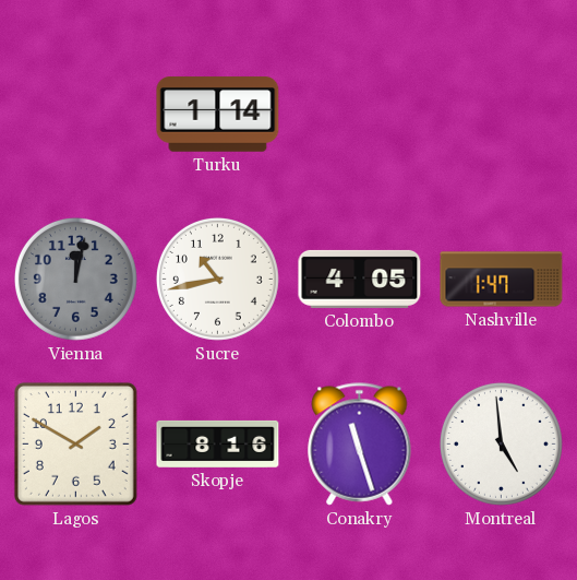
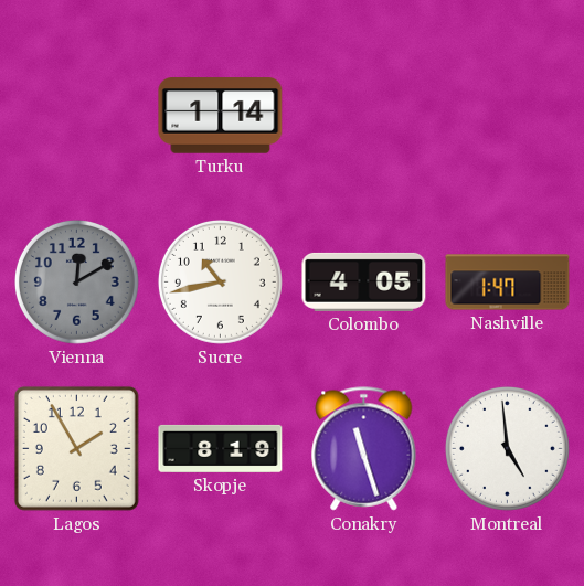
Vienna: 12:02 -> 12:10
Lagos: 1:50 -> 1:55
Skopje: 8:16 -> 8:19
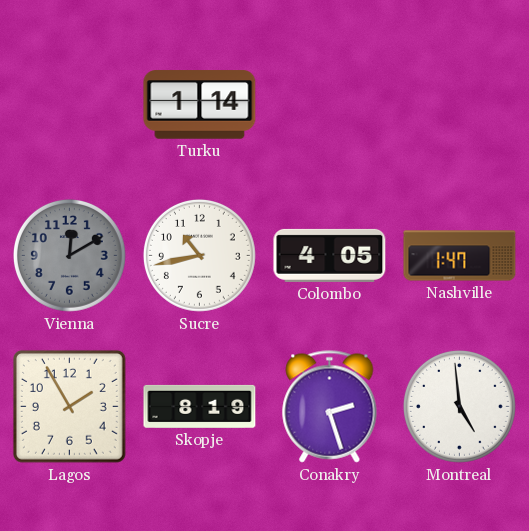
Conakry: 11:27 -> 2:27
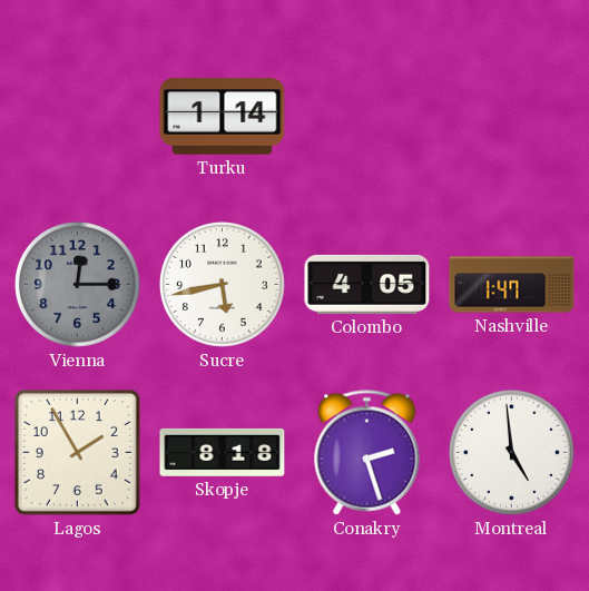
Vienna: 12:10 -> 12:15
Sucre: 10:43 -> 5:43
Skopje: 8:19 -> 8:18
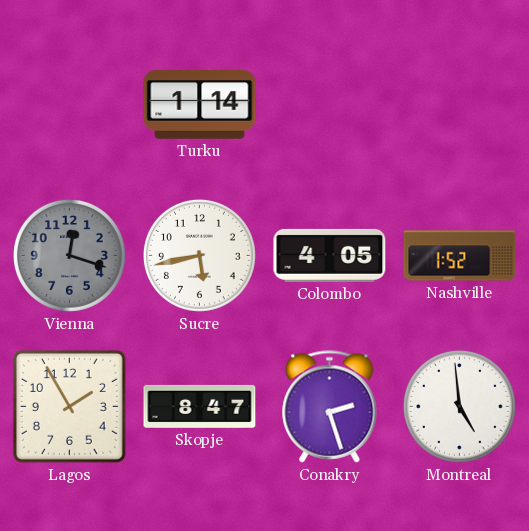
Vienna: 12:15 -> 12:18
Nashville: 1:47 -> 1:52
Skopje: 8:18 -> 8:47
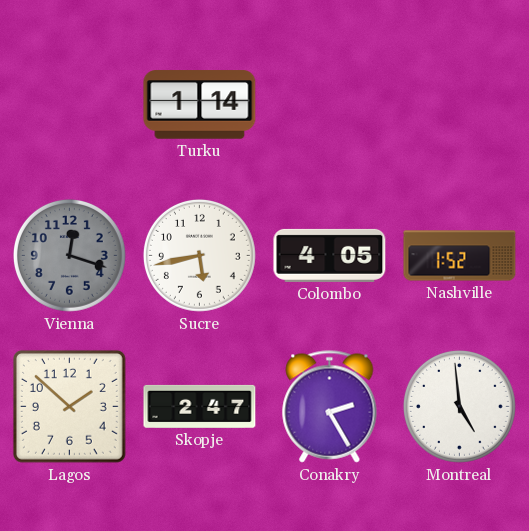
Lagos: 1:55 -> 1:52
Skopje: 8:47 -> 2:47
Conakry: 2:27 -> 2:25
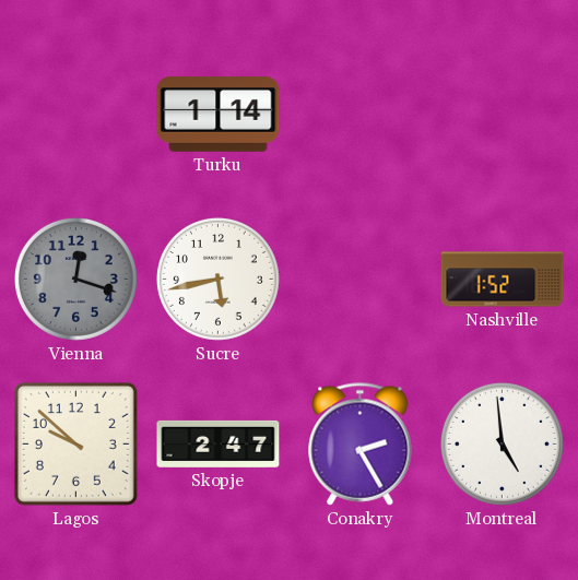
Colombo: 4:05 -> none
Lagos: 1:52 -> 9:52
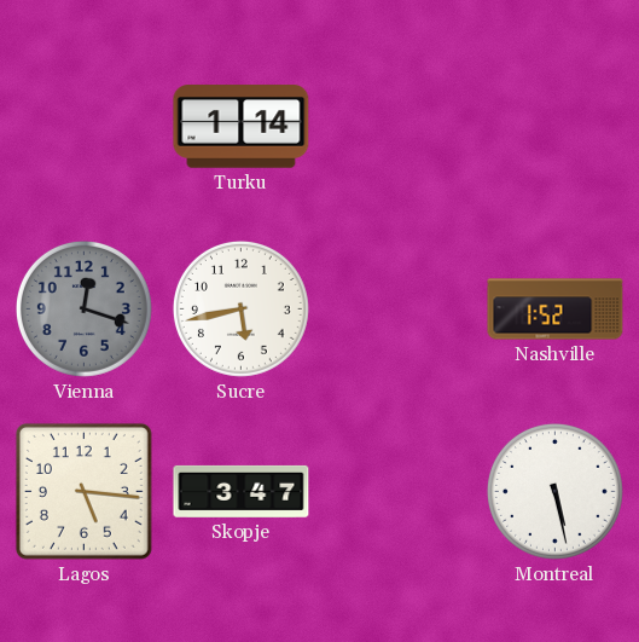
Lagos: 9:52 -> 5:16
Skopje: 2:47 -> 3:47
Conakry: 2:25 -> none
Montreal: 4:59 -> 5:28
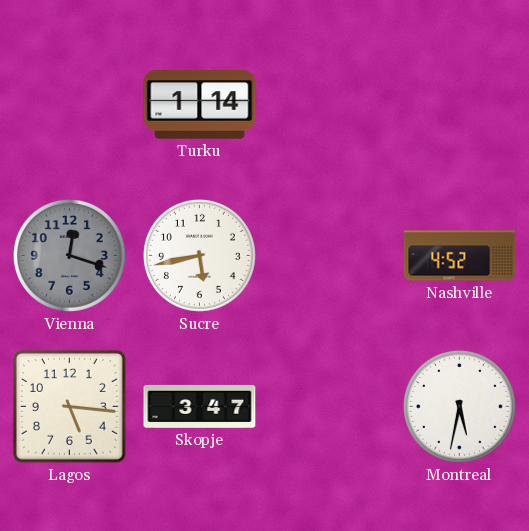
Nashville: 1:52 -> 4:52
Montreal: 5:28 -> 5:32
